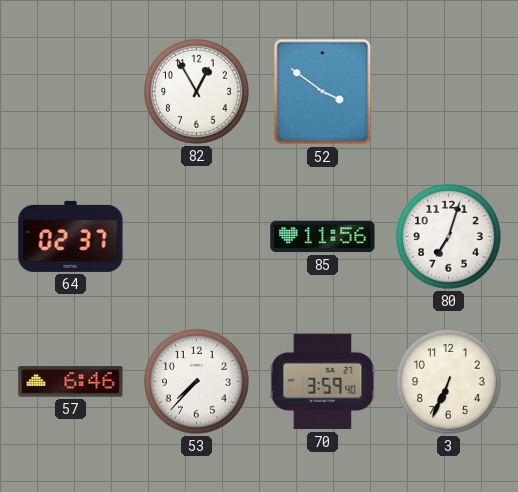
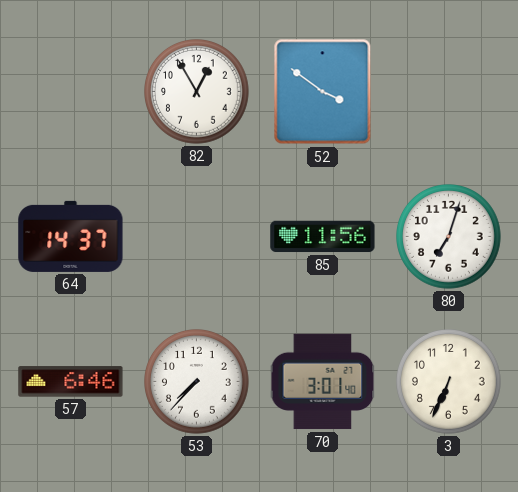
64: 02:37 -> 14:37
70: 3:59 -> 3:01
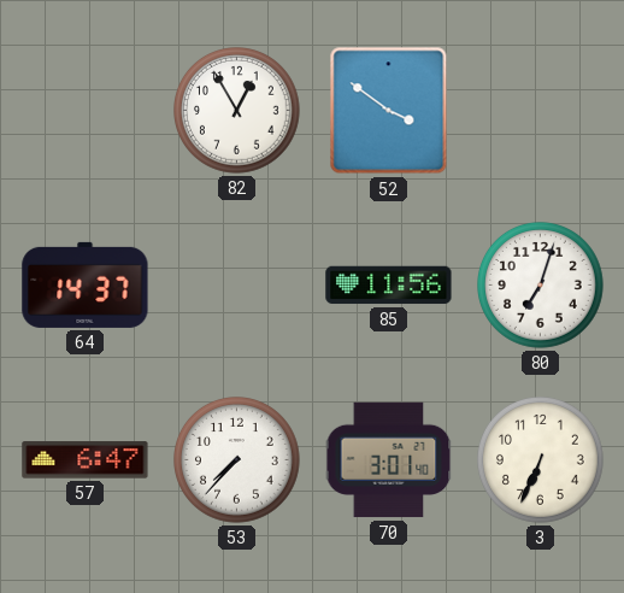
57: 6:46 -> 6:47
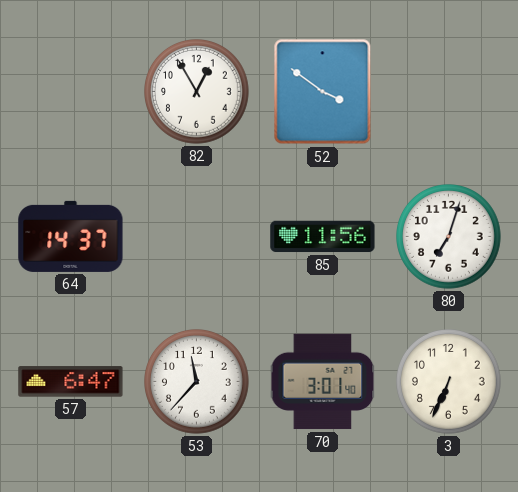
53: 7:37 -> 11:37
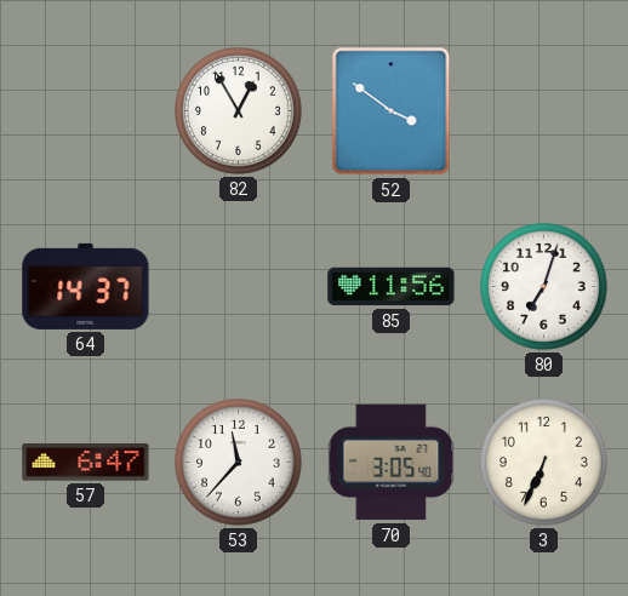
70: 3:01 -> 3:05
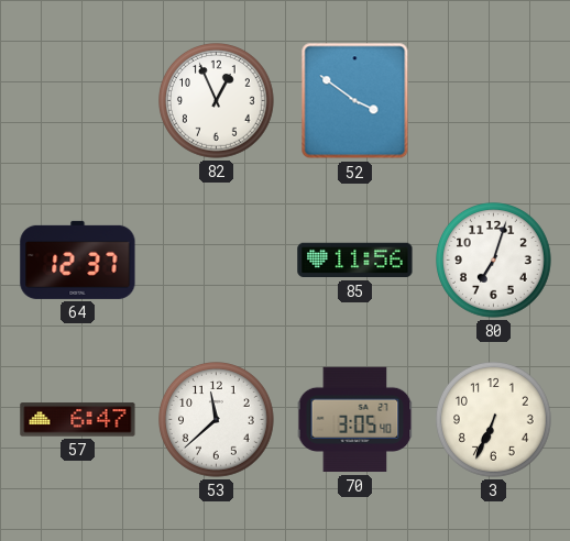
82: 12:55 -> 12:56
64: 14:37 -> 12:37
53: 11:37 -> 11:38
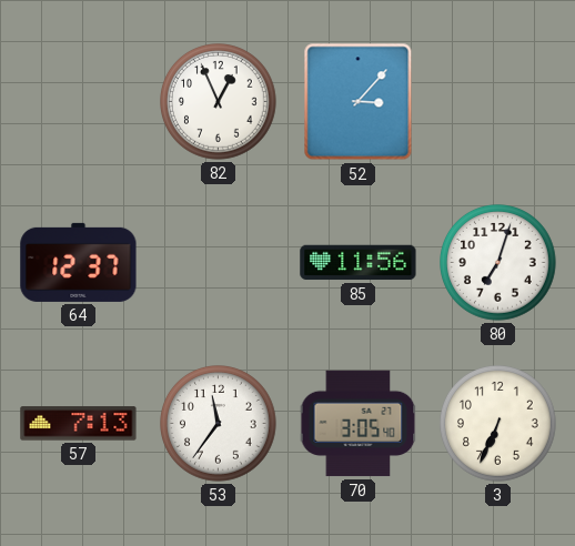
52: 3:51 -> 3:07
57: 6:47 -> 7:13
53: 11:38 -> 11:36
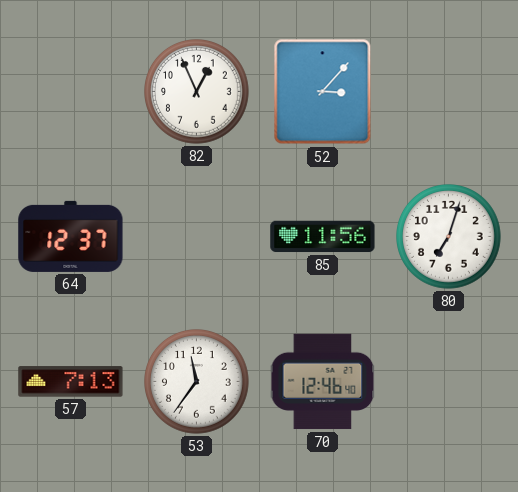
70: 3:05 -> 12:46
3: 6:34 -> none
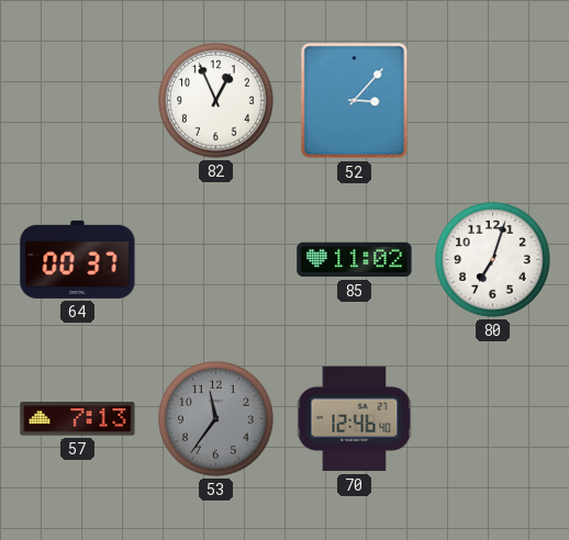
64: 12:37 -> 00:37
85: 11:56 -> 11:02
53 dial: white -> grey
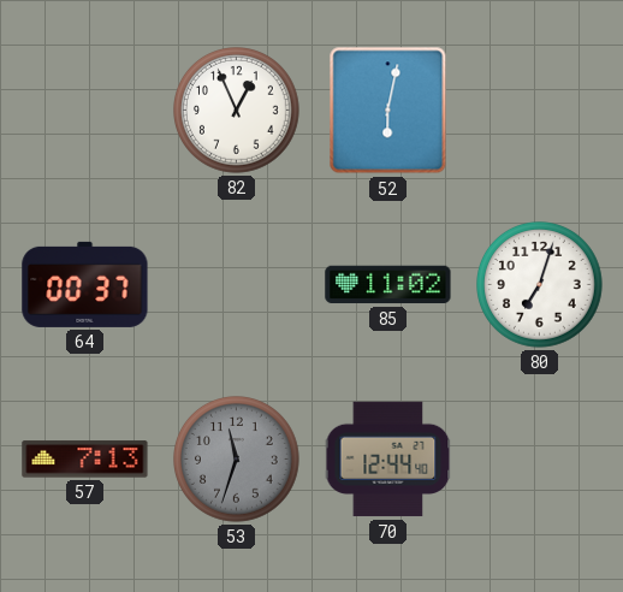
52: 3:07 -> 6:02
53: 11:36 -> 11:33
70: 12:46 -> 12:44
